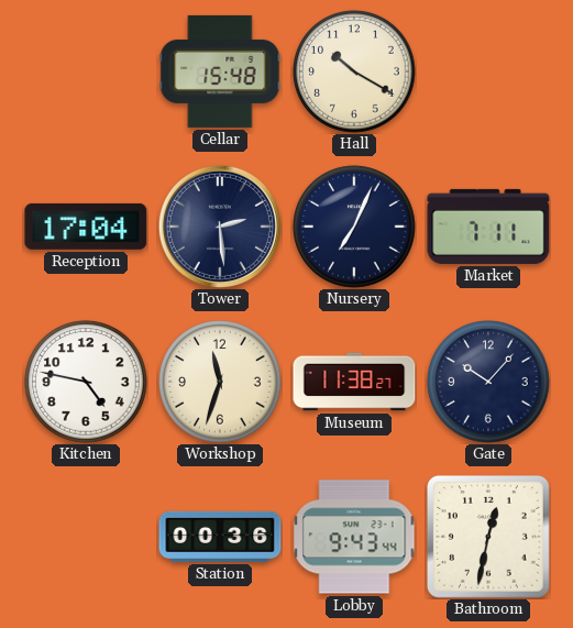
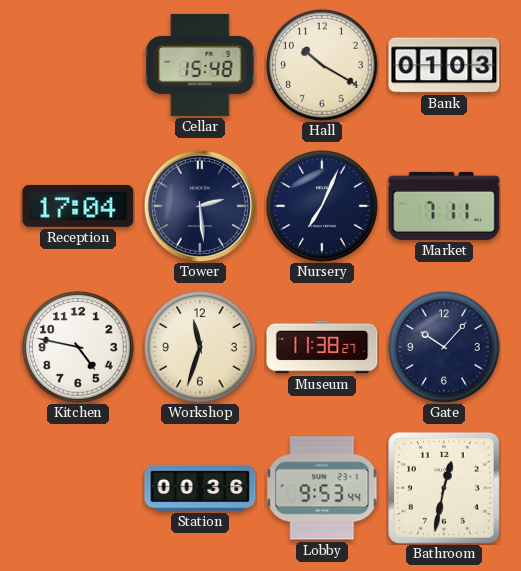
Bank: none -> 01:03
Lobby: 9:43 -> 9:53
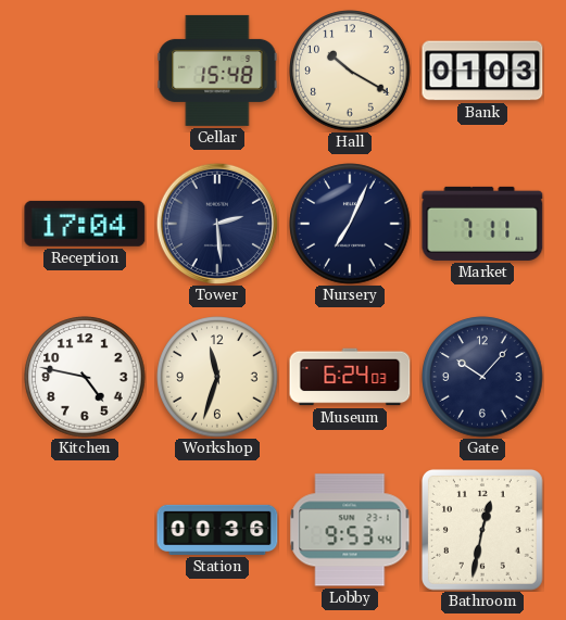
Museum: 11:38 -> 6:24
